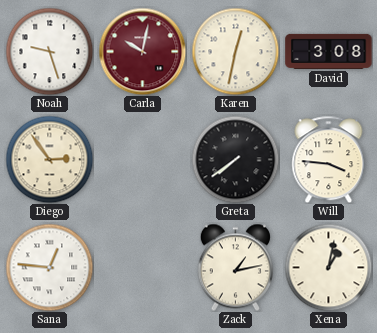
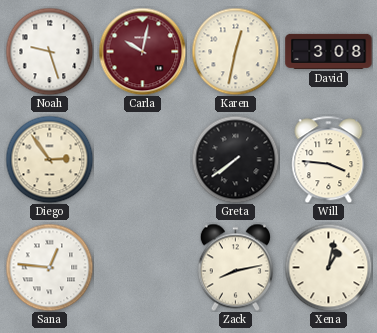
Zack: 1:13 -> 8:13
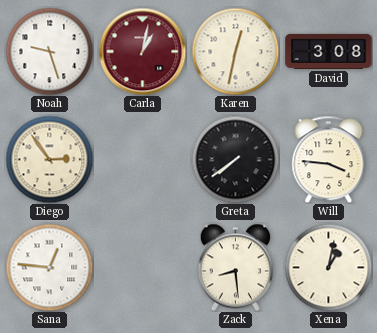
Carla: 10:02 -> 1:02
Zack: 8:13 -> 8:29
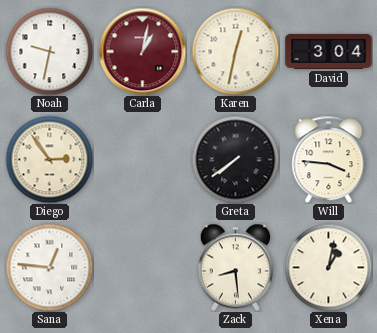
Noah: 9:27 -> 9:32
David: 3:08 -> 3:04
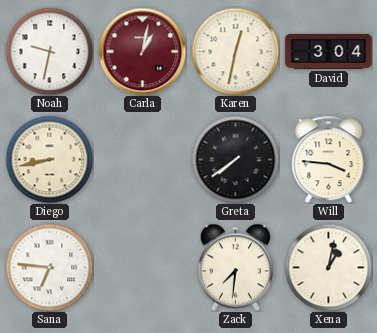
Diego: 2:54 -> 8:43
Sana: 12:46 -> 6:46
Zack: 8:29 -> 7:31
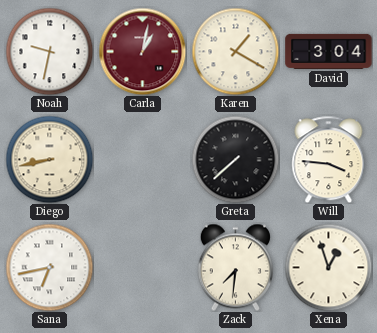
Karen: 12:32 -> 1:20
Greta: 7:39 -> 7:38
Sana: 6:46 -> 6:43
Xena: 1:02 -> 12:57
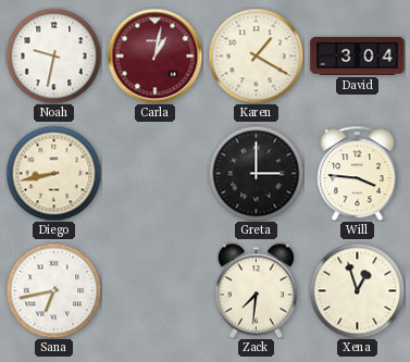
Greta: 7:38 -> 3:00
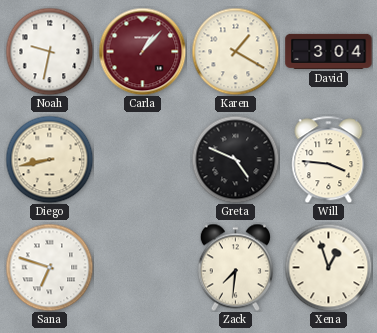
Carla: 1:02 -> 1:07
Greta: 3:00 -> 4:49
Sana: 6:43 -> 6:48
